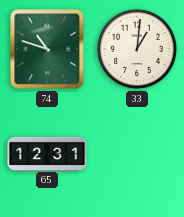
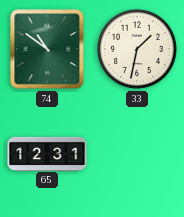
74: 10:48 -> 10:51
33: 1:01 -> 1:32
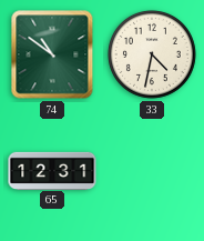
33: 1:32 -> 4:32
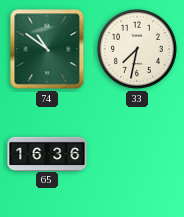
33: 4:32 -> 7:32
65: 12:31 -> 16:36
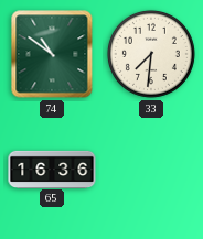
33: 7:32 -> 7:31
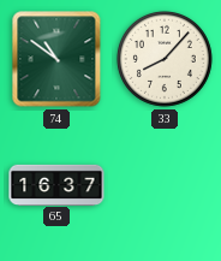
33: 7:31 -> 8:07
65: 16:36 -> 16:37
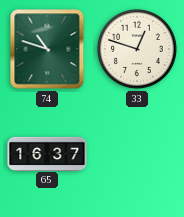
74: 10:51 -> 10:48
33: 8:07 -> 12:48
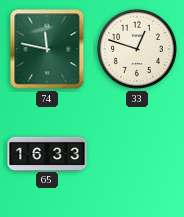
74: 10:48 -> 11:47
65: 16:37 -> 16:33
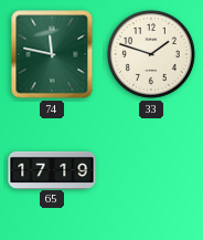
33: 12:48 -> 1:48
65: 16:33 -> 17:19
